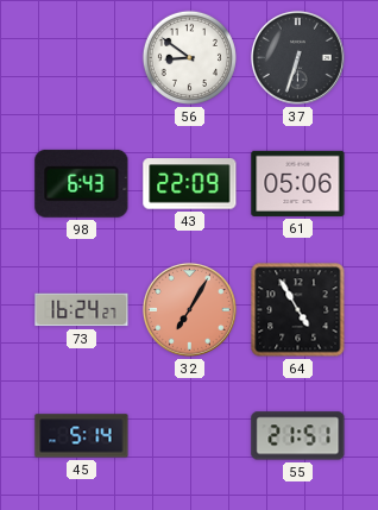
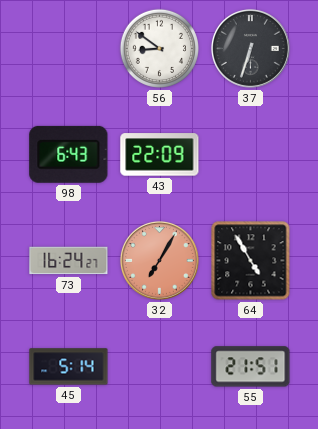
61: 05:06 -> none
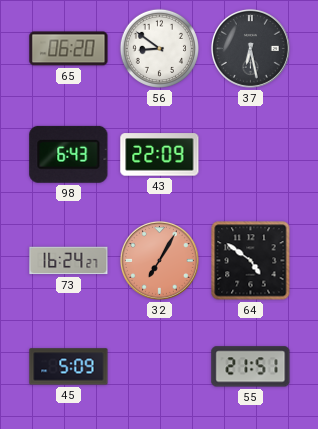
65: none -> 06:20
37: 6:33 -> 6:28
64: 4:55 -> 4:51
45: 5:14 -> 5:09
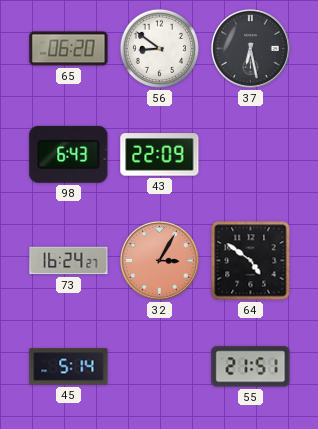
32: 7:05 -> 3:05
45: 5:09 -> 5:14
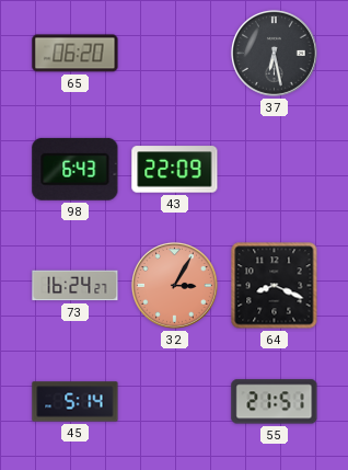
56: 8:51 -> none
64: 4:51 -> 8:19
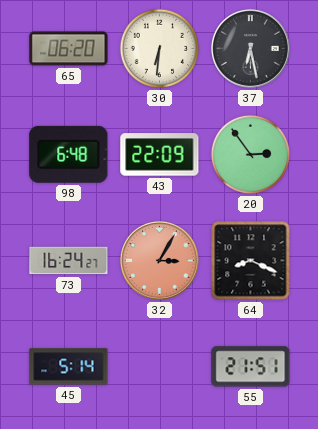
30: none -> 6:31
98: 6:43 -> 6:48
20: none -> 2:54
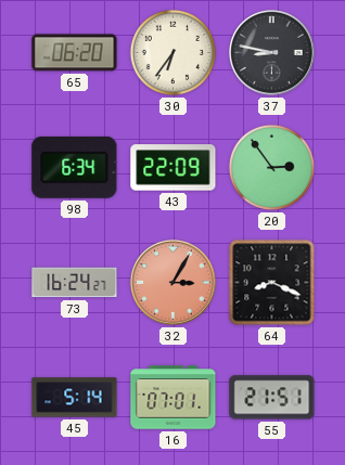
30: 6:31 -> 6:36
37: 6:28 -> 8:47
98: 6:48 -> 6:34
16: none -> 07:01
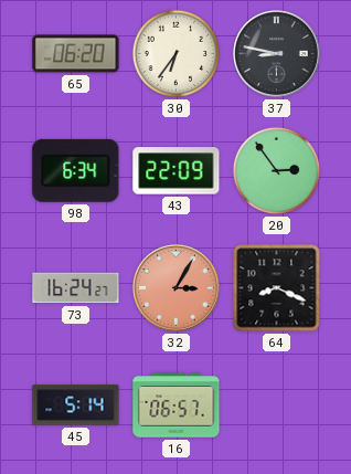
16: 07:01 -> 06:57
55: 21:51 -> none
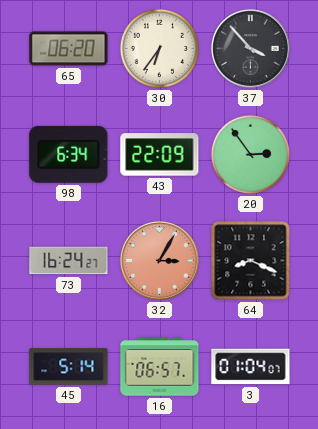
37: 8:47 -> 3:53
3: none -> 01:04
